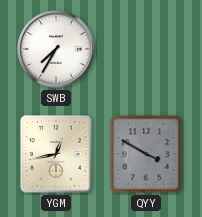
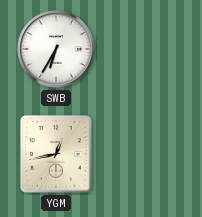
SWB: 7:35 -> 6:35
QYY: 3:50 -> none
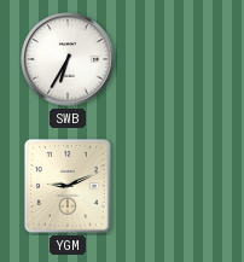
YGM: 12:43 -> 9:11
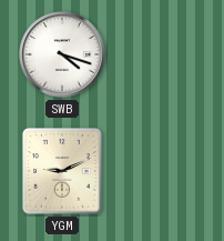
SWB: 6:35 -> 4:18
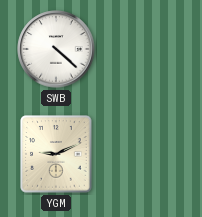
SWB: 4:18 -> 4:22
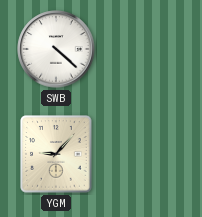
YGM: 9:11 -> 9:07
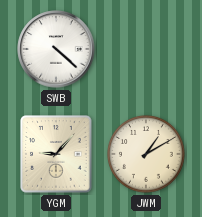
JWM: none -> 1:10
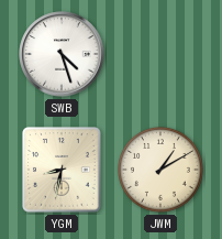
SWB: 4:22 -> 4:27
YGM: 9:07 -> 8:32
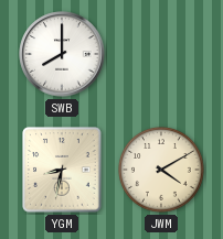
SWB: 4:27 -> 8:00
JWM: 1:10 -> 4:10
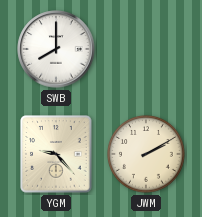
YGM: 8:32 -> 9:23
JWM: 4:10 -> 2:10
